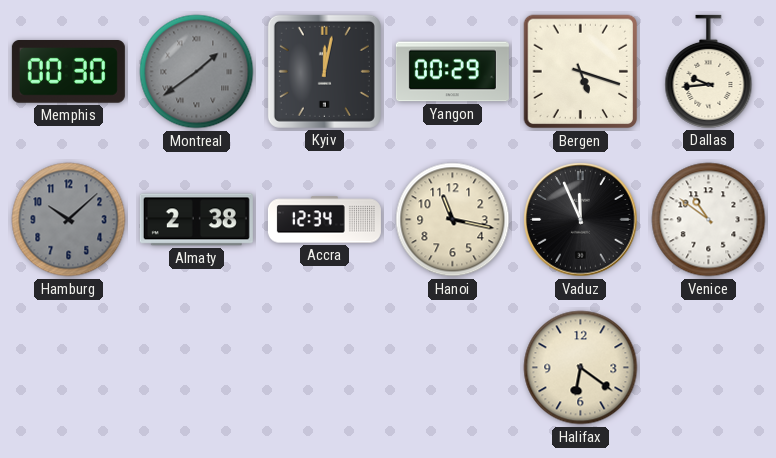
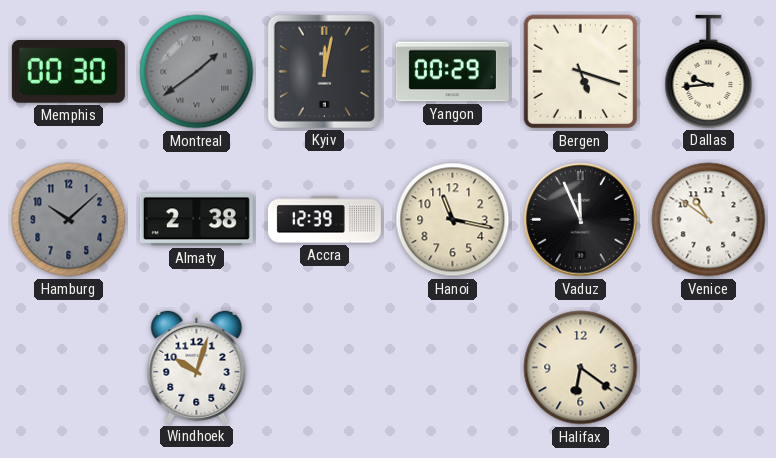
Accra: 12:34 -> 12:39
Windhoek: none -> 10:03
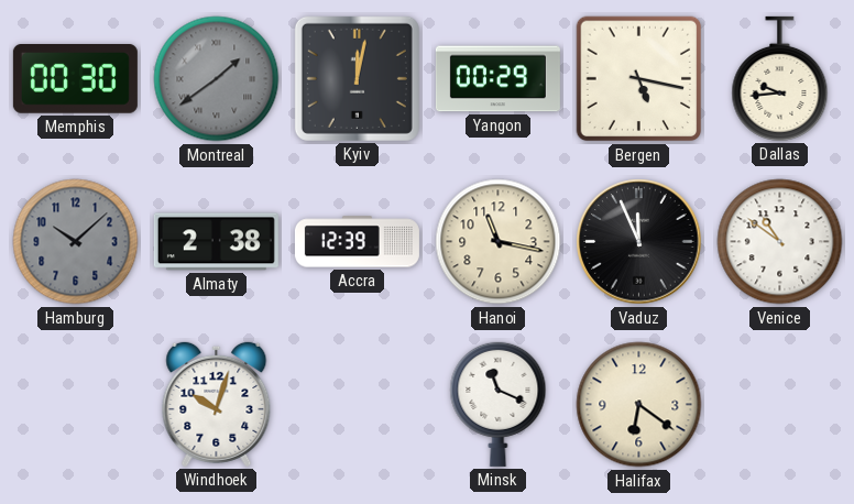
Bergen: 5:18 -> 5:17
Minsk: none -> 11:19
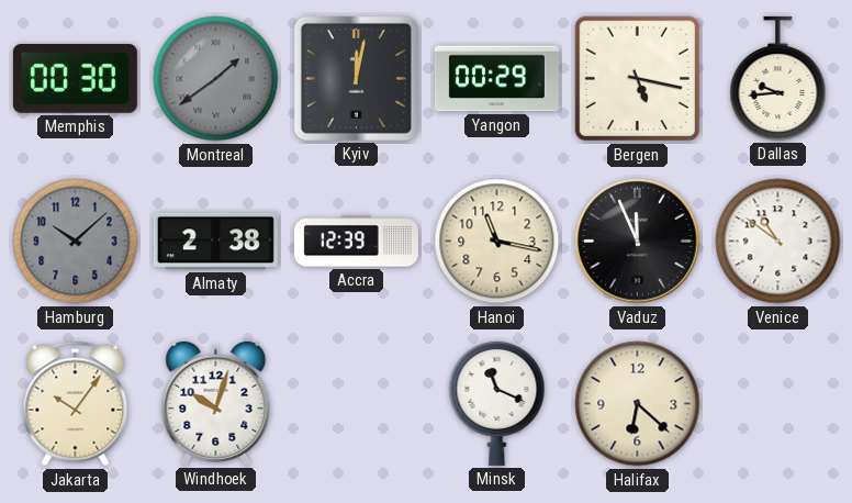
Jakarta: none -> 10:06
Halifax: 6:21 -> 6:22
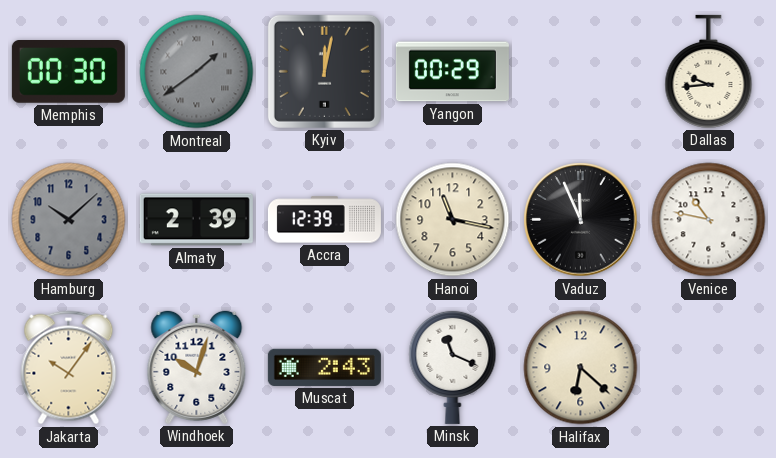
Bergen: 5:17 -> none
Almaty: 2:38 -> 2:39
Venice: 10:51 -> 10:47
Muscat: none -> 2:43
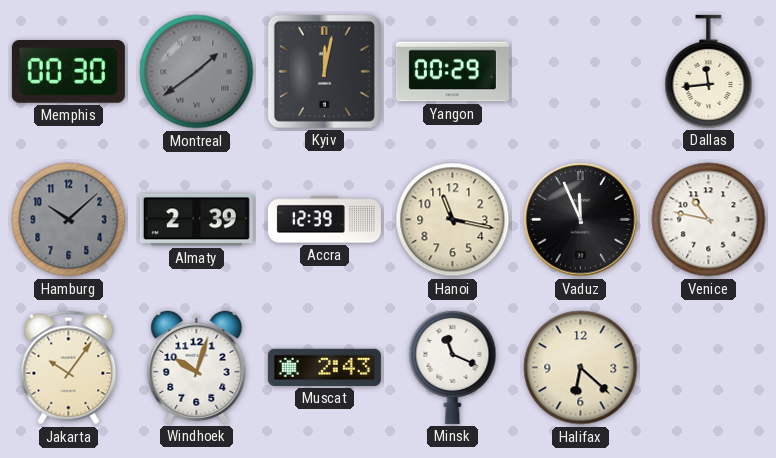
Dallas: 9:44 -> 11:44
